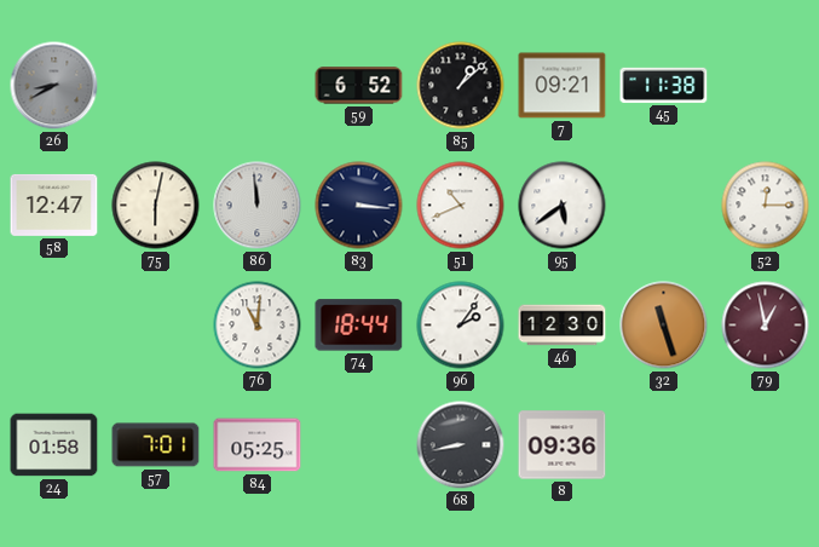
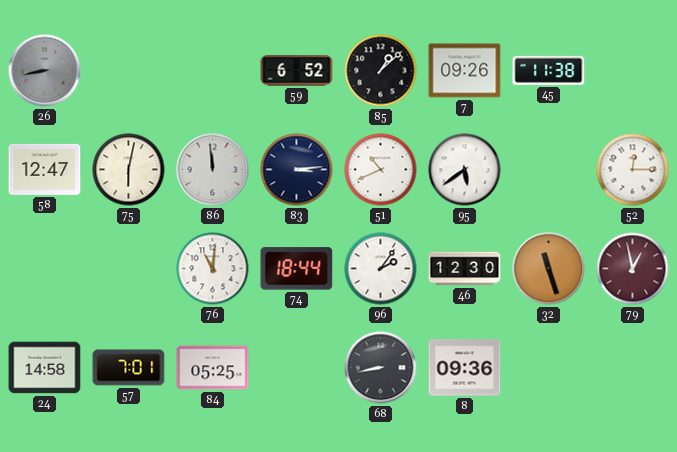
26: 8:40 -> 8:43
7: 09:21 -> 09:26
83: 3:16 -> 3:14
24: 01:58 -> 14:58
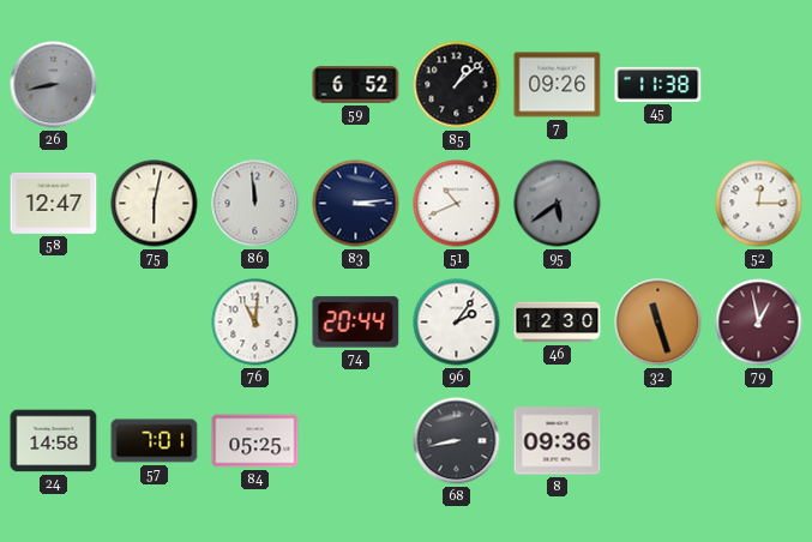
95 dial: white -> grey
74: 18:44 -> 20:44
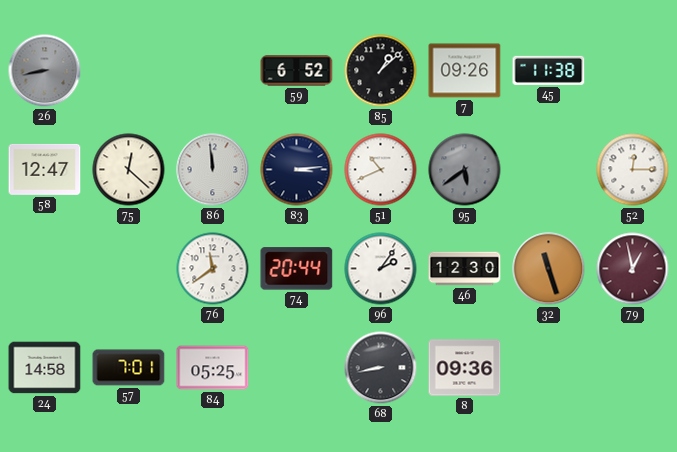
75: 6:02 -> 12:22
76: 11:01 -> 11:39
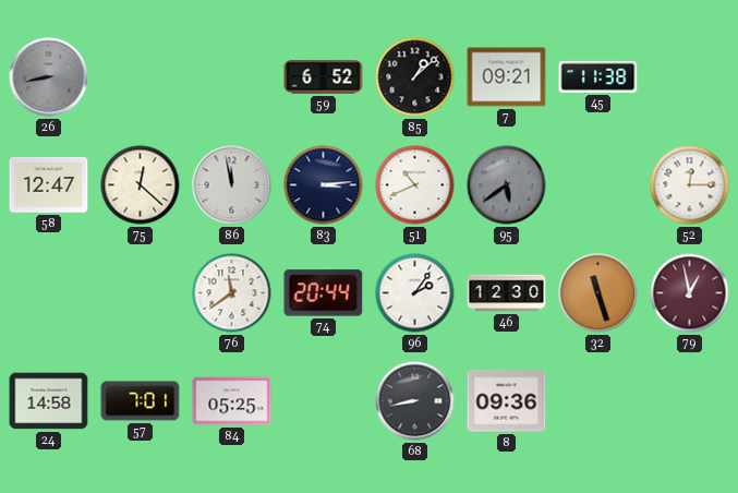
7: 09:26 -> 09:21
86: 11:59 -> 11:58
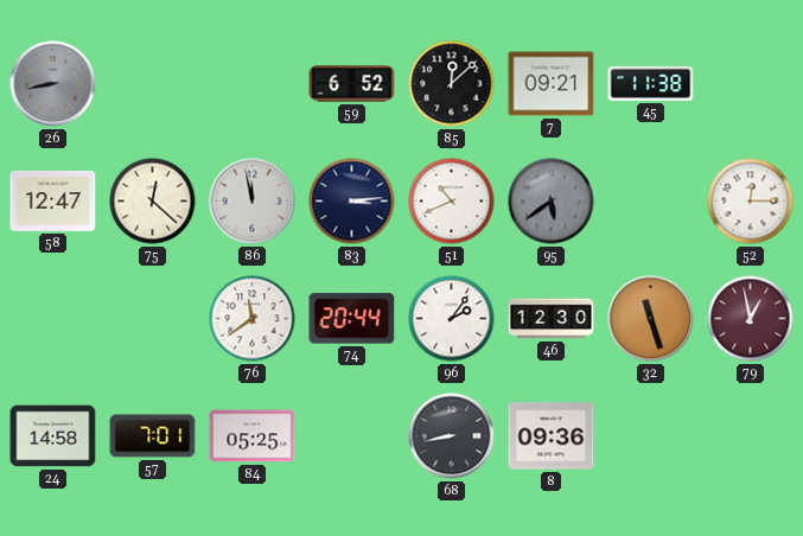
85: 1:08 -> 12:08
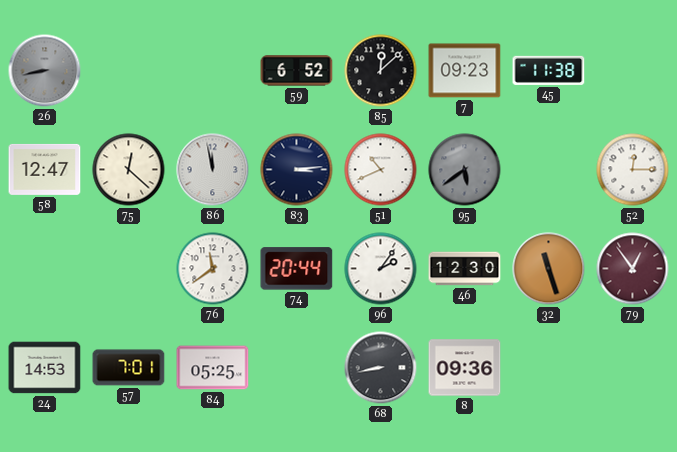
7: 09:21 -> 09:23
79: 12:58 -> 12:54
24: 14:58 -> 14:53
